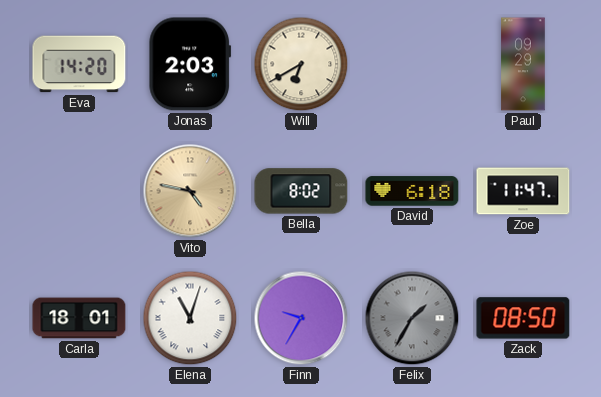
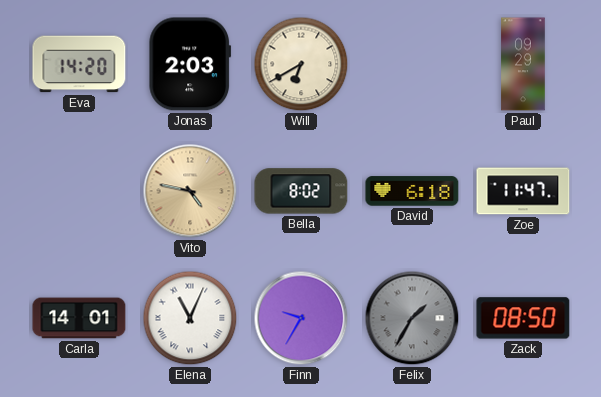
Carla: 18:01 -> 14:01
Elena: 11:03 -> 11:04
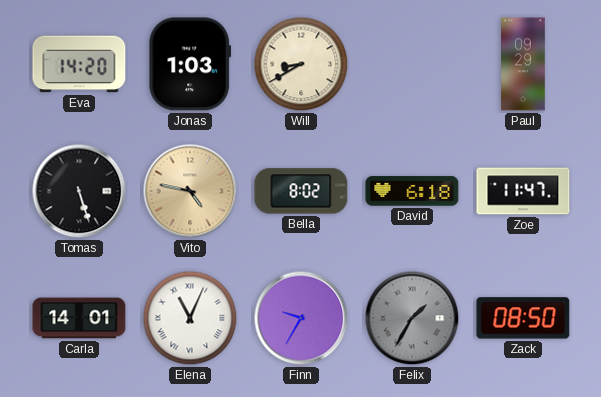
Jonas: 2:03 -> 1:03
Will: 6:40 -> 8:40
Tomas: none -> 5:27
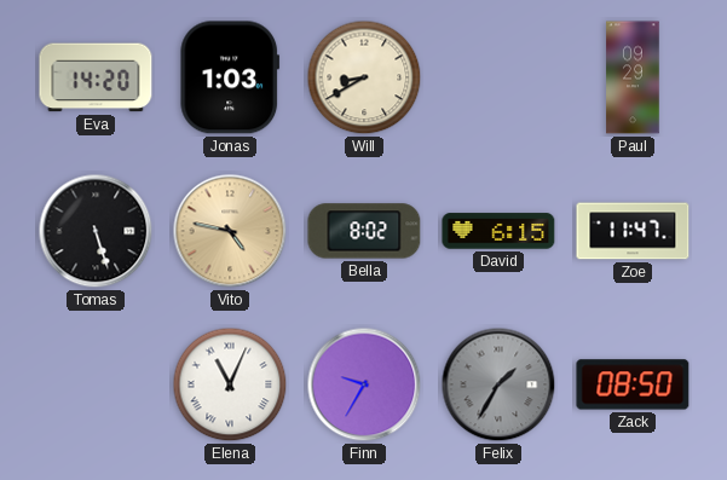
David: 6:18 -> 6:15
Carla: 14:01 -> none
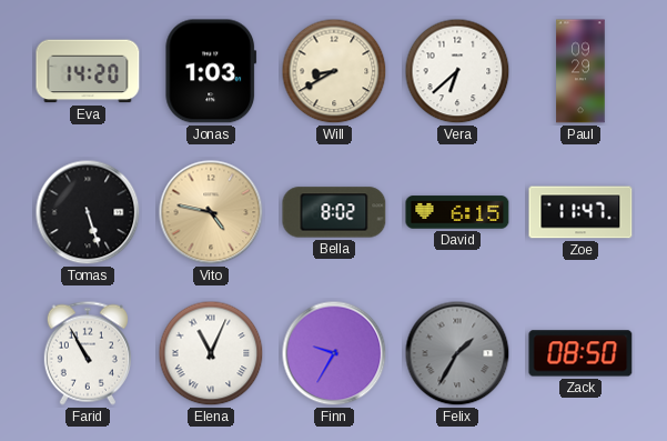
Vera: none -> 6:38
Farid: none -> 10:55
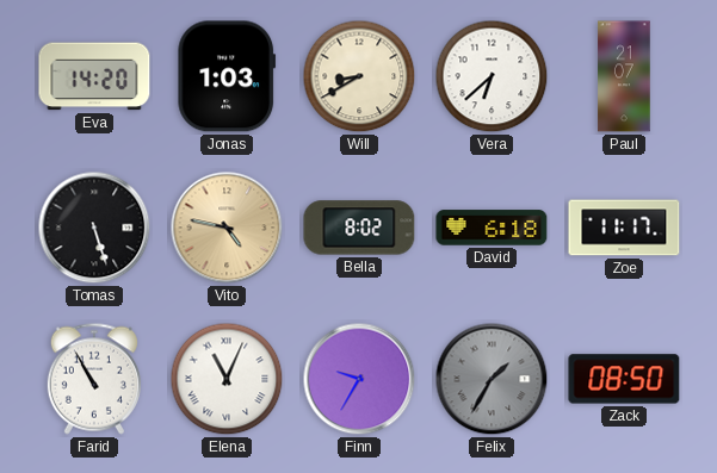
Paul: 09:29 -> 21:07
David: 6:15 -> 6:18
Zoe: 11:47 -> 11:17
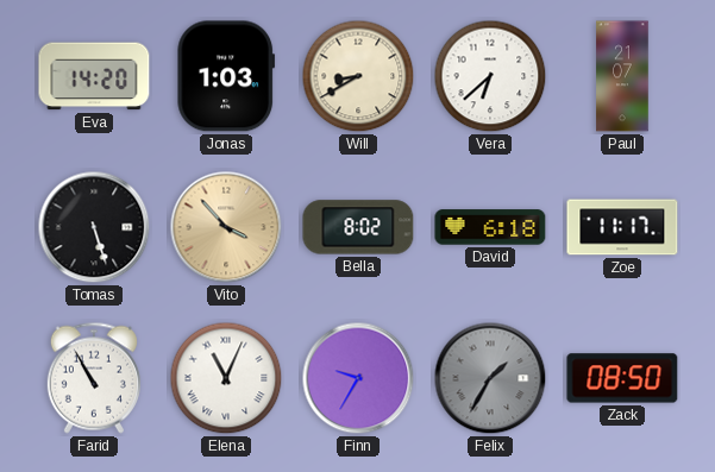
Vito: 4:47 -> 3:53
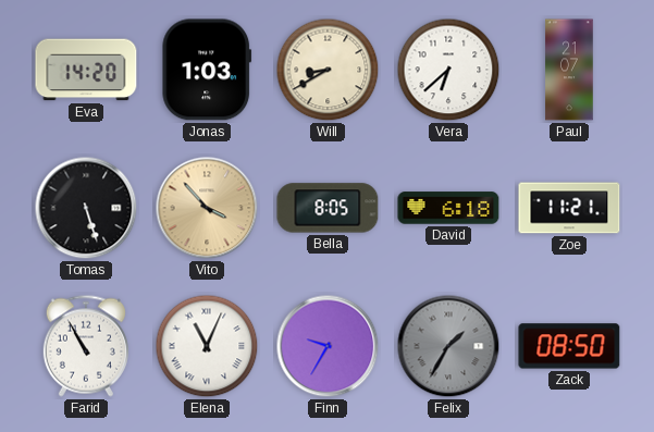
Bella: 8:02 -> 8:05
Zoe: 11:17 -> 11:21
